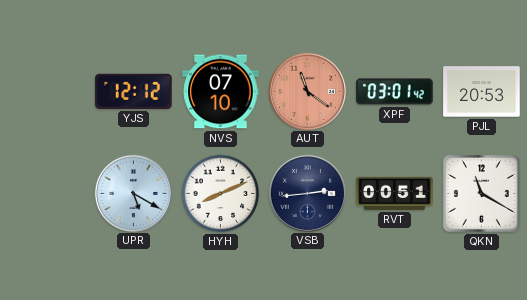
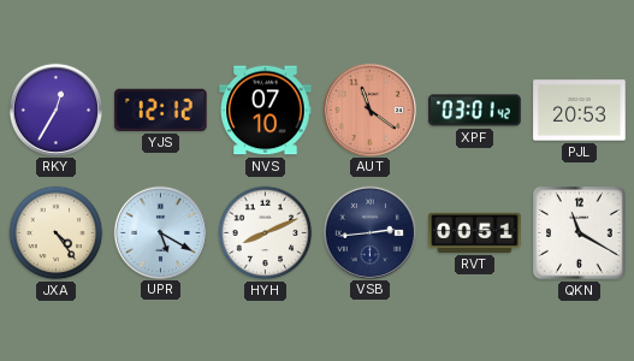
RKY: none -> 12:35
JXA: none -> 4:24
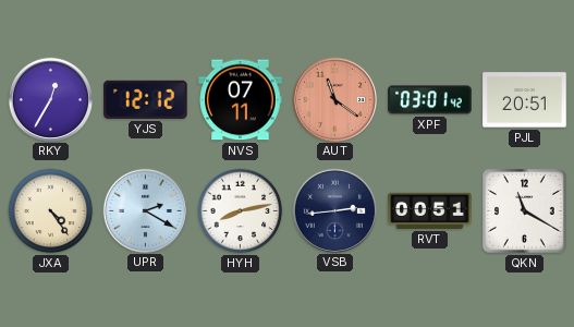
NVS: 07:10 -> 07:11
PJL: 20:53 -> 20:51
UPR: 5:20 -> 2:20
HYH: 8:11 -> 8:13
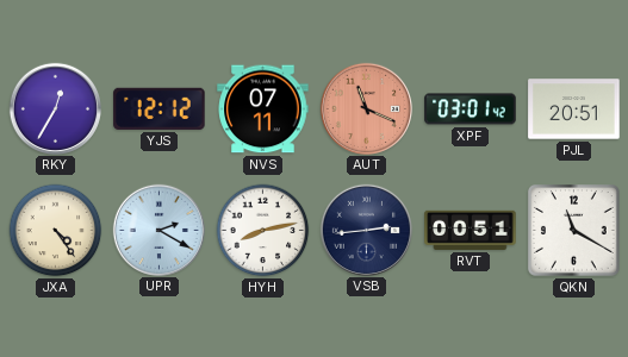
AUT: 11:21 -> 11:19
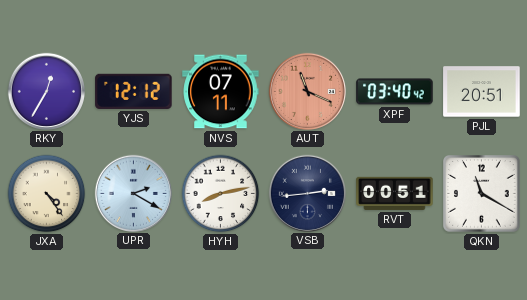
XPF: 03:01 -> 03:40
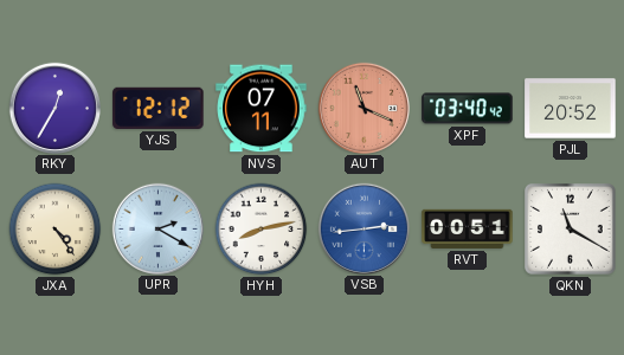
PJL: 20:51 -> 20:52
VSB dial: navy -> blue
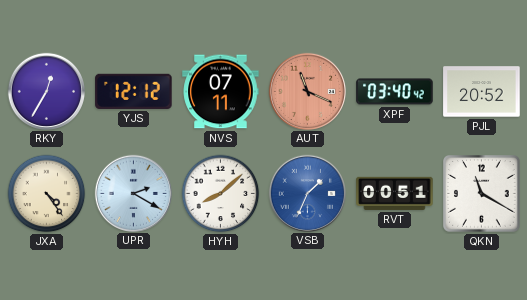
HYH: 8:13 -> 8:08
VSB: 2:44 -> 1:34
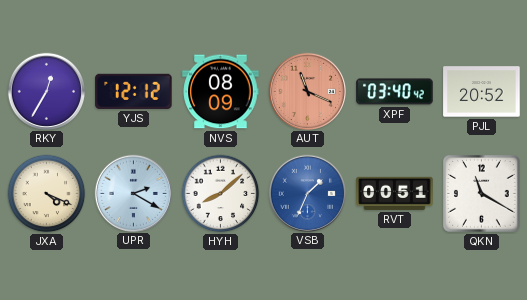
NVS: 07:11 -> 08:09
JXA: 4:24 -> 4:19
